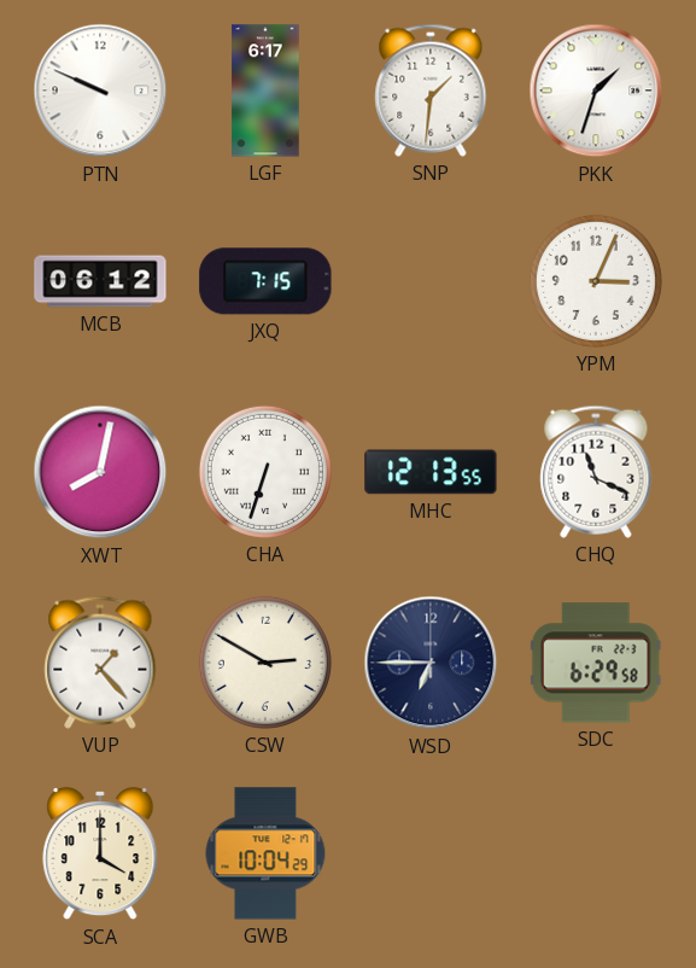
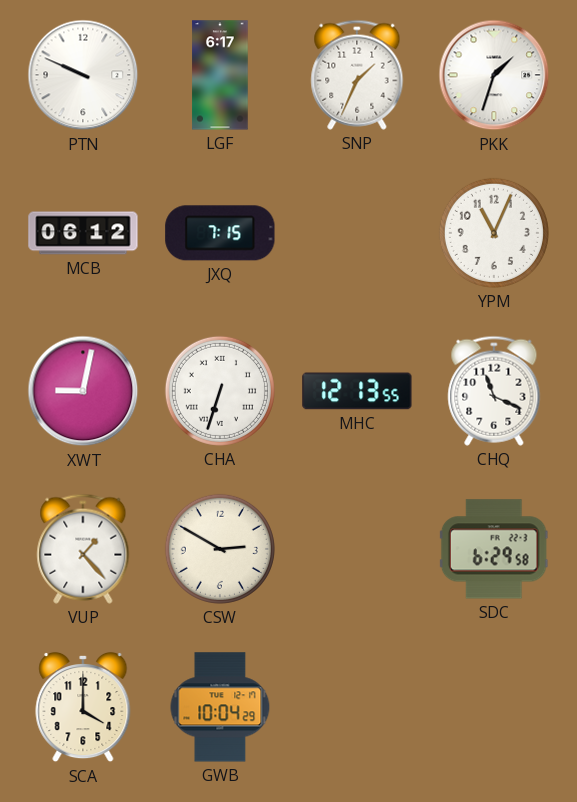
SNP: 1:31 -> 1:34
YPM: 3:04 -> 11:04
XWT: 8:02 -> 9:02
WSD: 6:45 -> none
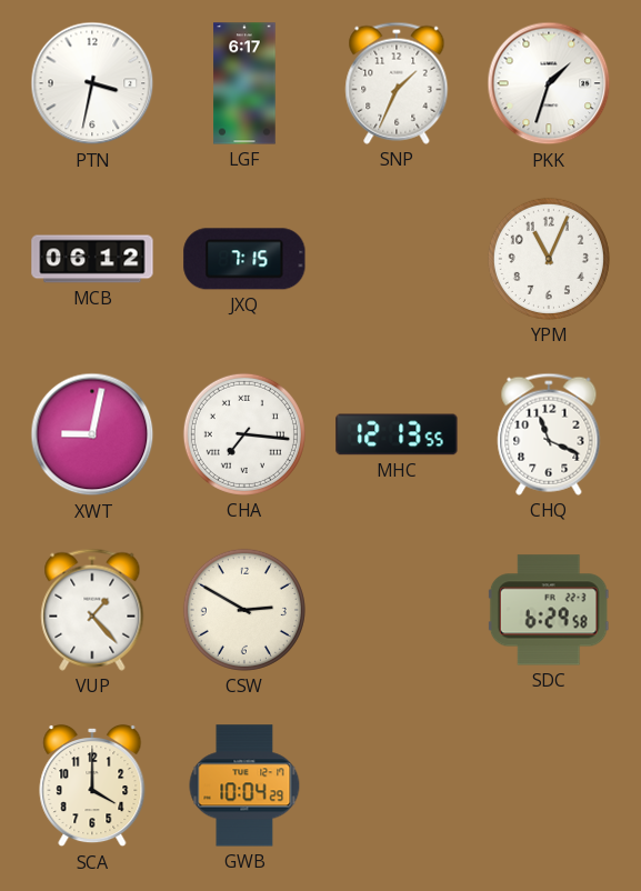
PTN: 9:49 -> 3:32
CHA: 6:33 -> 7:16
